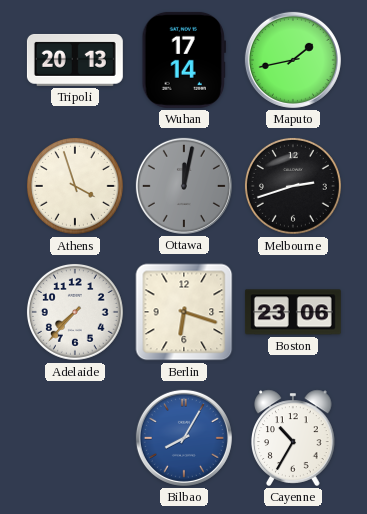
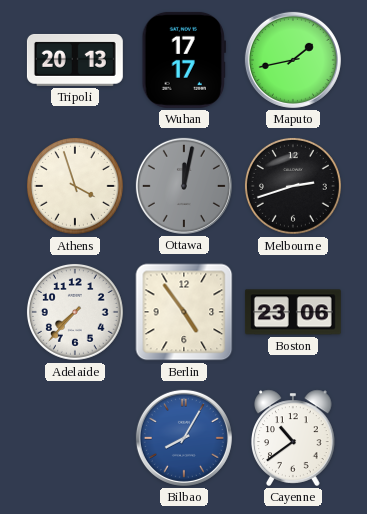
Wuhan: 17:14 -> 17:17
Berlin: 6:18 -> 4:54
Cayenne: 10:35 -> 10:39
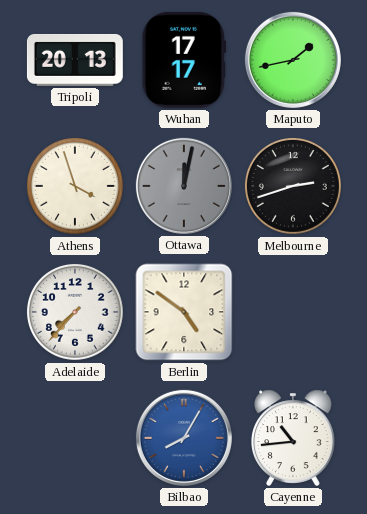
Berlin: 4:54 -> 4:51
Boston: 23:06 -> none
Cayenne: 10:39 -> 10:44
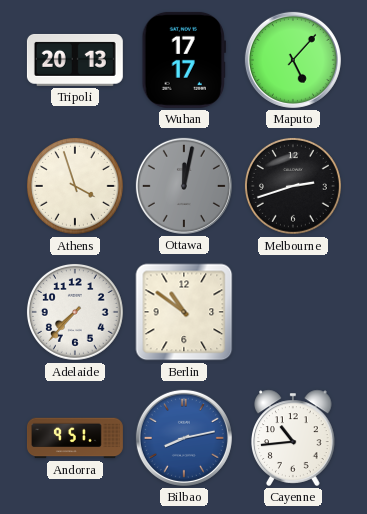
Maputo: 1:43 -> 5:07
Berlin: 4:51 -> 10:51
Andorra: none -> 9:51
Bilbao: 8:05 -> 8:13
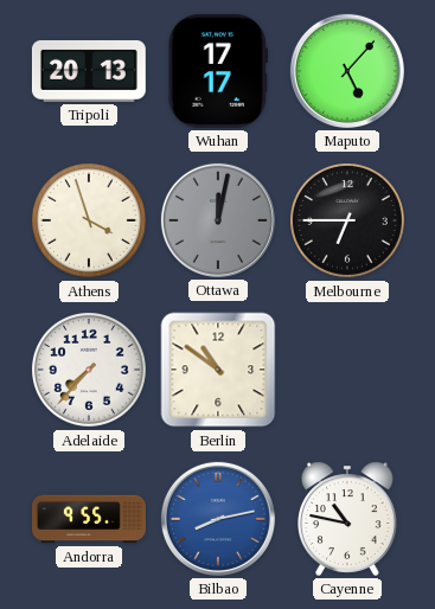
Melbourne: 2:42 -> 6:45
Andorra: 9:51 -> 9:55
Cayenne: 10:44 -> 10:47
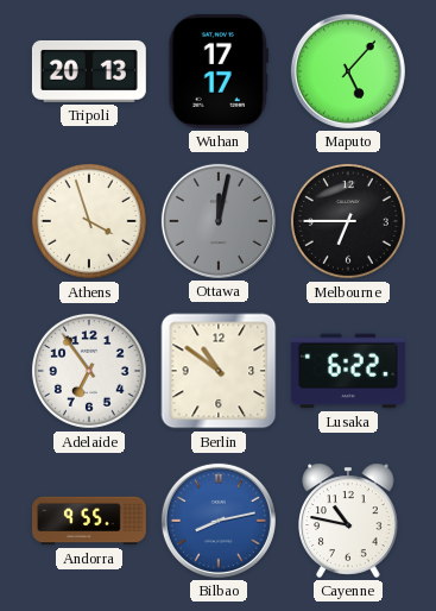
Adelaide: 7:37 -> 6:54
Lusaka: none -> 6:22
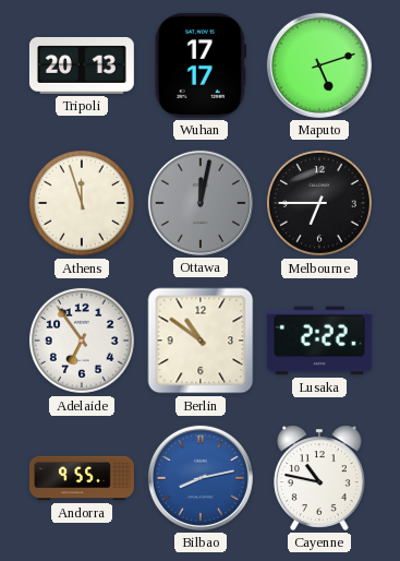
Maputo: 5:07 -> 5:12
Athens: 3:57 -> 11:57
Lusaka: 6:22 -> 2:22
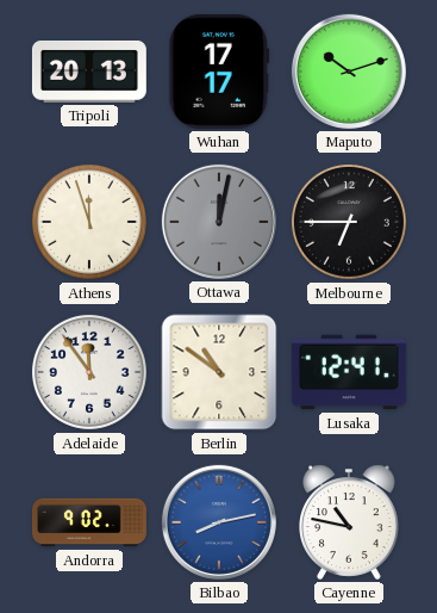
Maputo: 5:12 -> 10:12
Adelaide: 6:54 -> 11:54
Lusaka: 2:22 -> 12:41
Andorra: 9:55 -> 9:02
